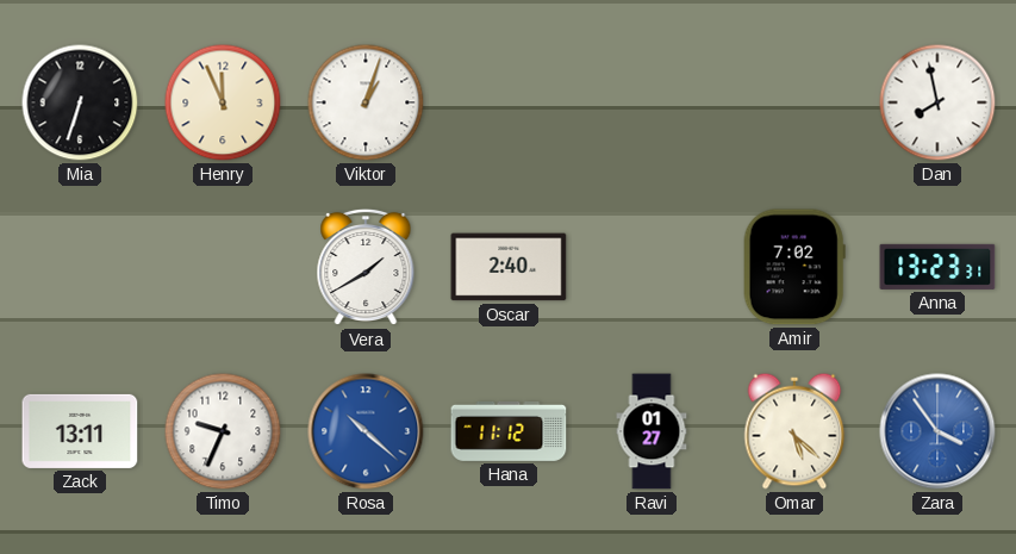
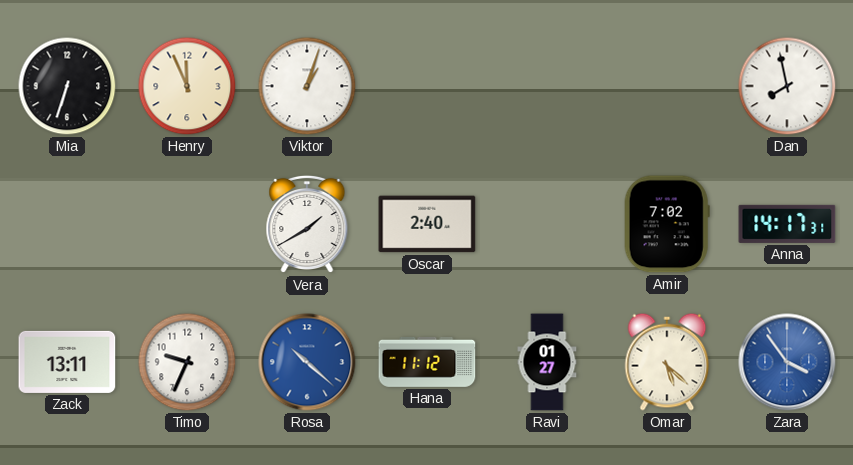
Anna: 13:23 -> 14:17
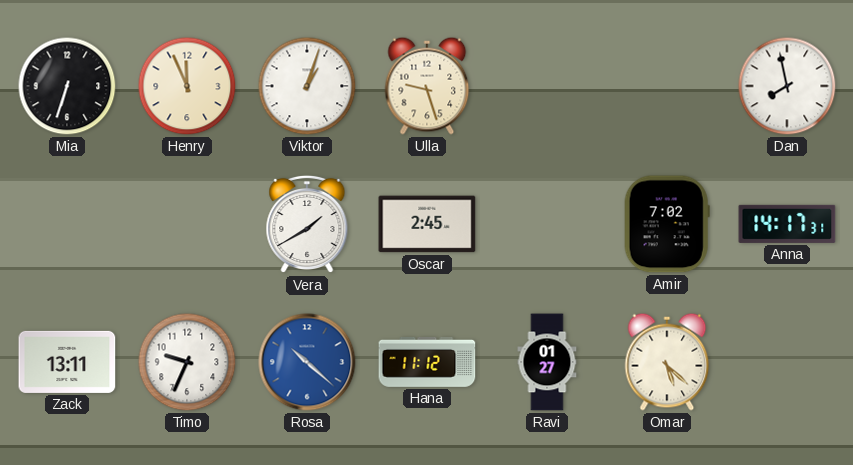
Ulla: none -> 9:27
Oscar: 2:40 -> 2:45
Zara: 3:54 -> none
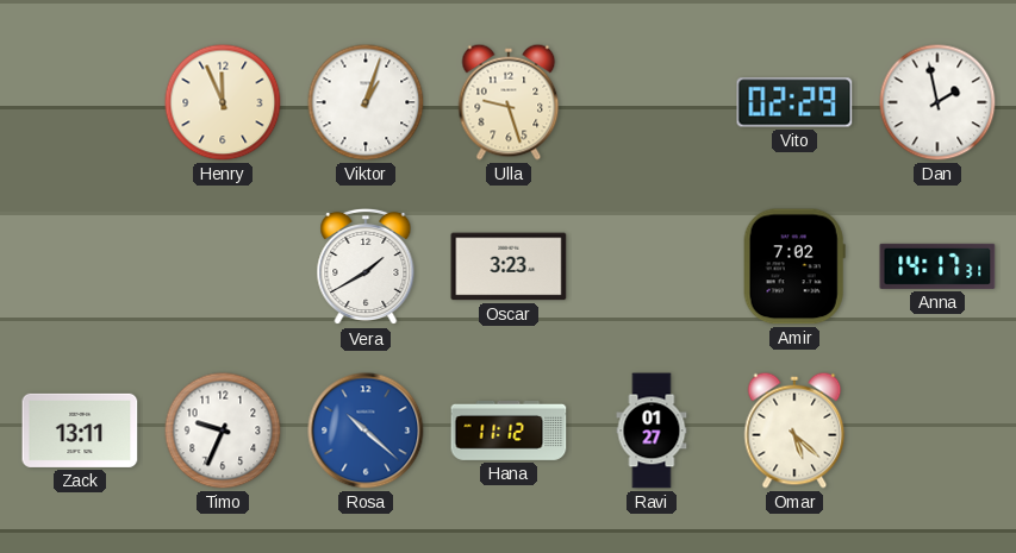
Mia: 6:33 -> none
Vito: none -> 02:29
Dan: 7:58 -> 1:58
Oscar: 2:45 -> 3:23
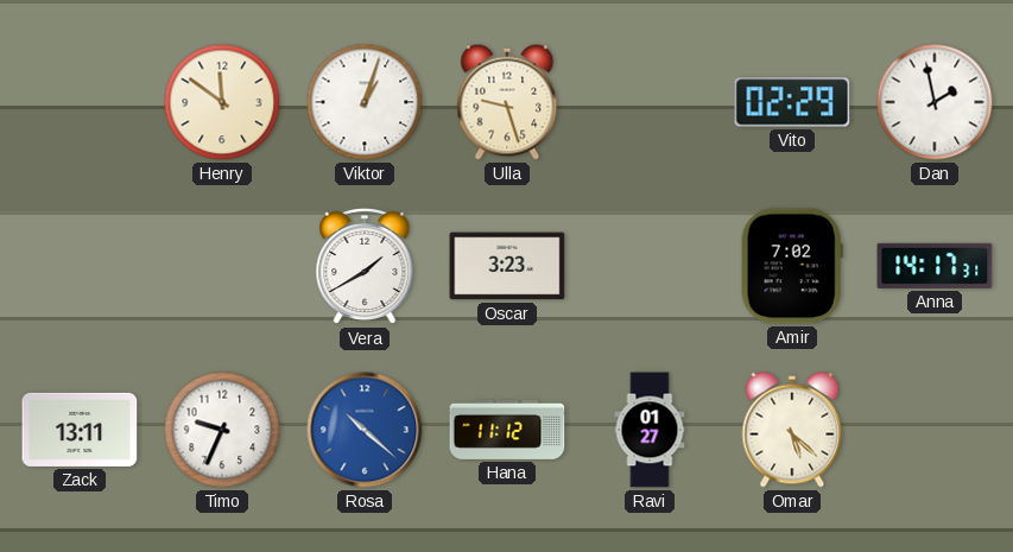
Henry: 11:56 -> 11:51
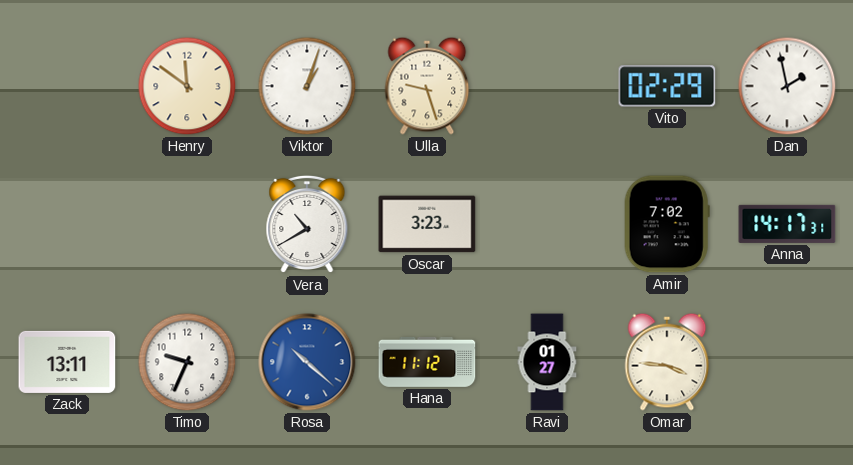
Vera: 1:40 -> 10:40
Omar: 5:22 -> 3:46
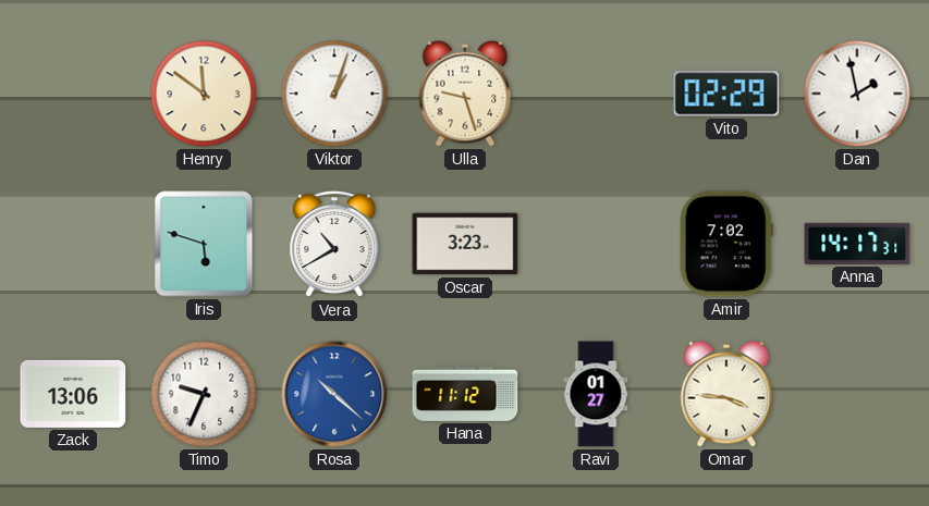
Iris: none -> 5:48
Zack: 13:11 -> 13:06
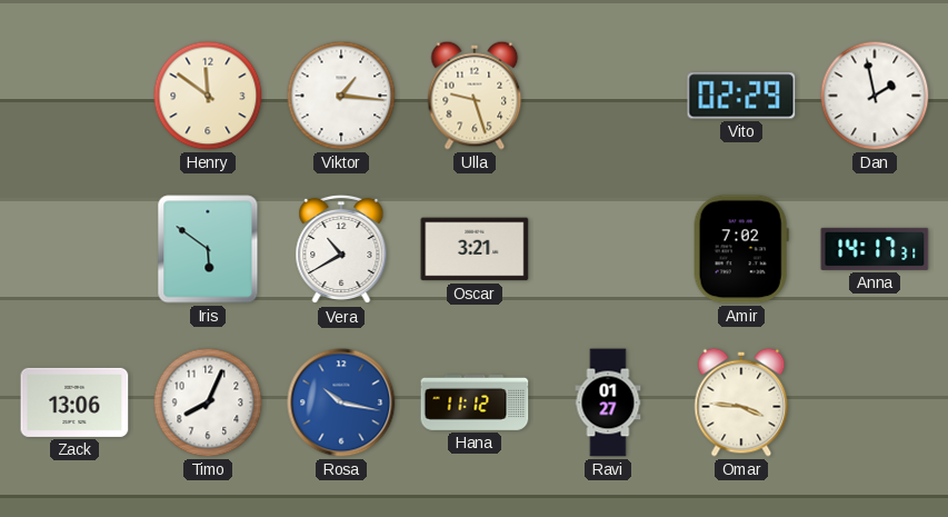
Viktor: 1:03 -> 1:16
Iris: 5:48 -> 5:51
Oscar: 3:23 -> 3:21
Timo: 9:34 -> 8:04
Rosa: 10:22 -> 10:17
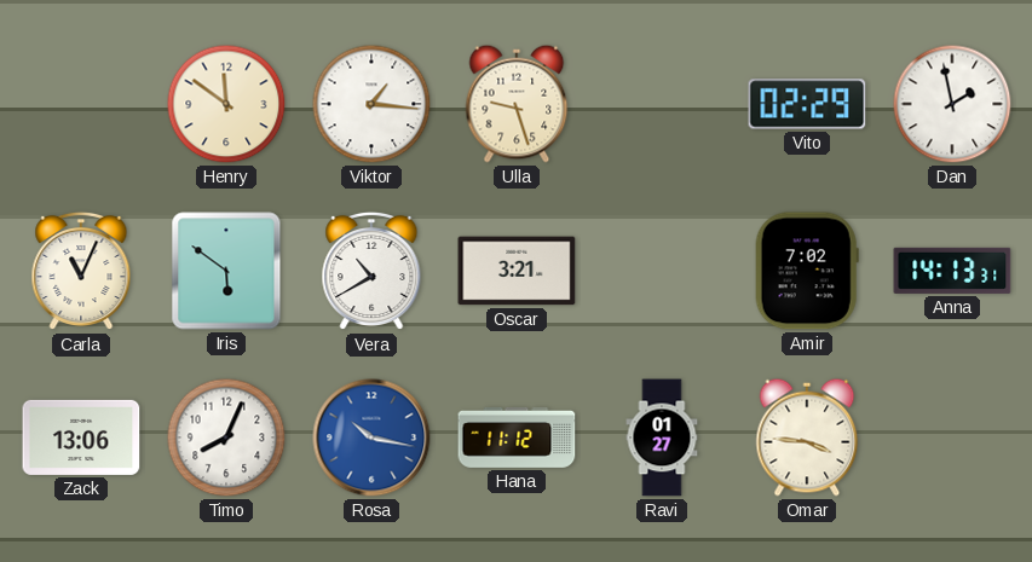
Carla: none -> 11:04
Anna: 14:17 -> 14:13
